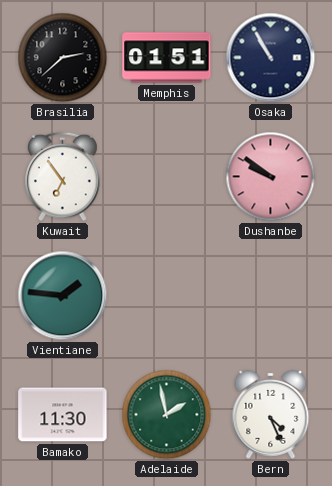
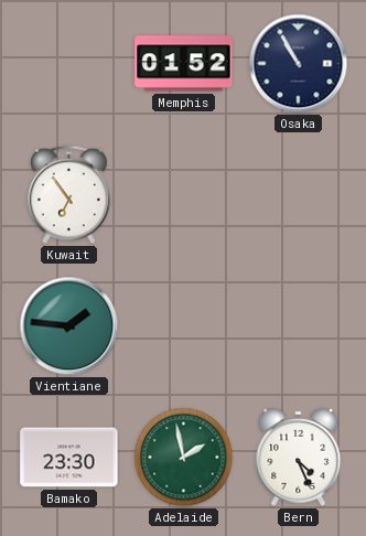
Brasilia: 2:38 -> none
Memphis: 01:51 -> 01:52
Dushanbe: 9:51 -> none
Bamako: 11:30 -> 23:30
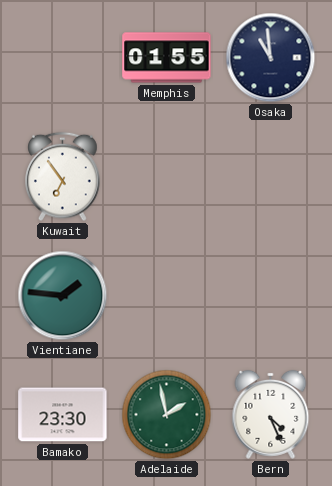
Memphis: 01:52 -> 01:55
Osaka: 10:55 -> 10:59
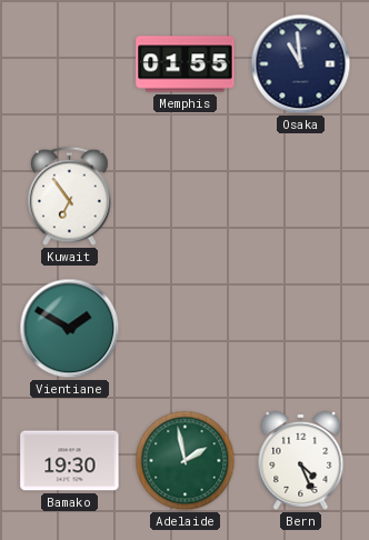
Vientiane: 1:46 -> 1:50
Bamako: 23:30 -> 19:30
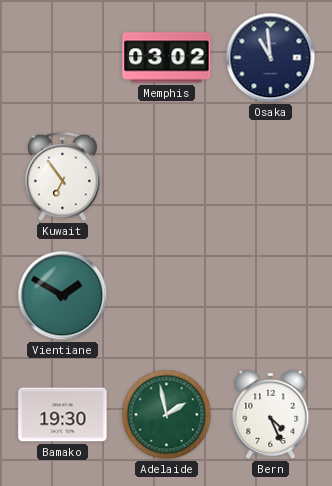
Memphis: 01:55 -> 03:02
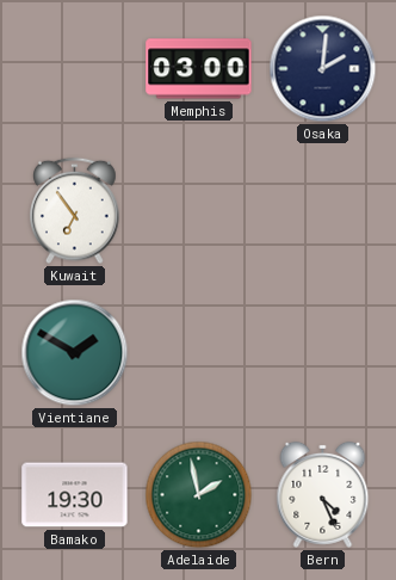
Memphis: 03:02 -> 03:00
Osaka: 10:59 -> 2:01
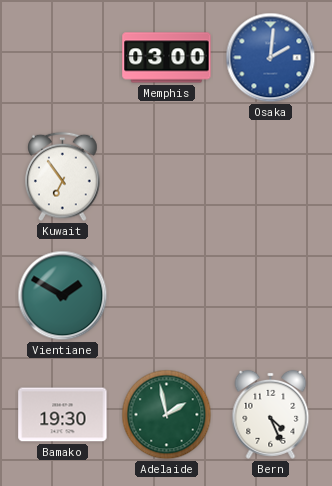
Osaka dial: navy -> blue
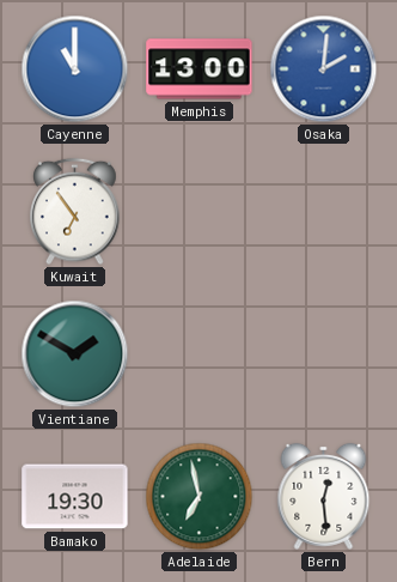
Cayenne: none -> 11:00
Memphis: 03:00 -> 13:00
Adelaide: 1:58 -> 6:58
Bern: 4:26 -> 12:29
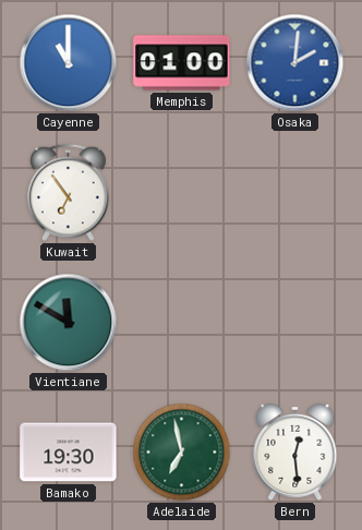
Memphis: 13:00 -> 01:00
Vientiane: 1:50 -> 11:50
